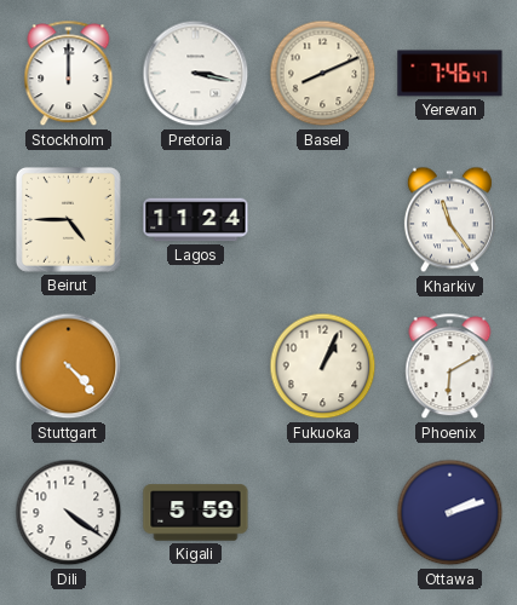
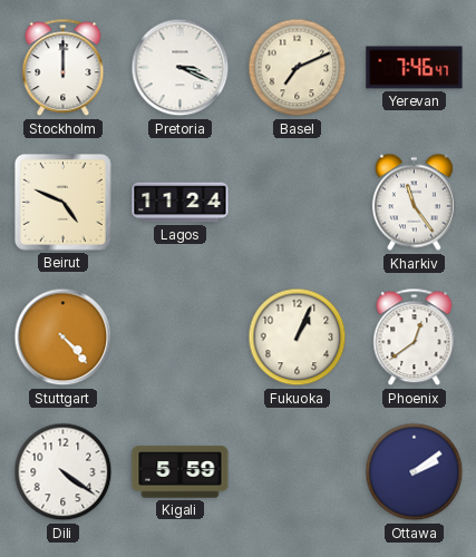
Pretoria: 3:17 -> 3:19
Basel: 8:11 -> 7:11
Beirut: 4:45 -> 4:49
Phoenix: 6:10 -> 12:39
Ottawa: 2:12 -> 2:09
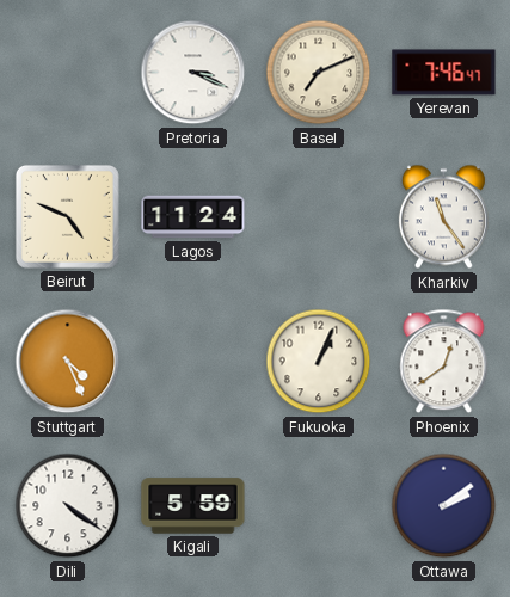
Stockholm: 12:00 -> none
Stuttgart: 4:23 -> 4:26
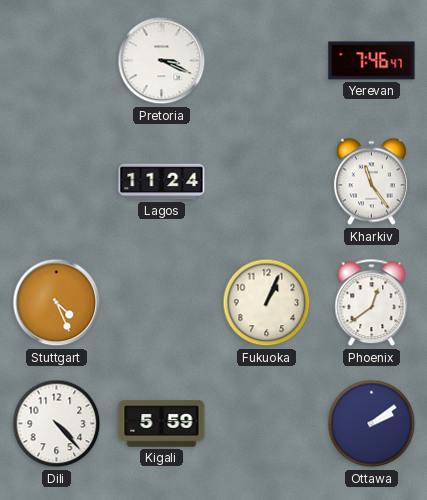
Basel: 7:11 -> none
Beirut: 4:49 -> none
Dili: 4:21 -> 4:23
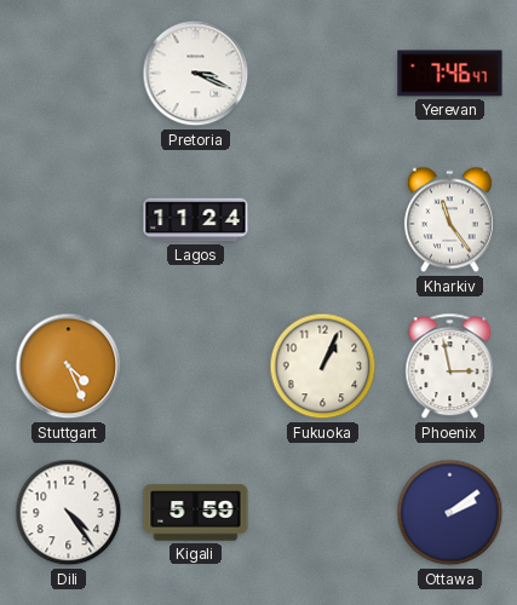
Phoenix: 12:39 -> 2:58
Dili: 4:23 -> 4:24
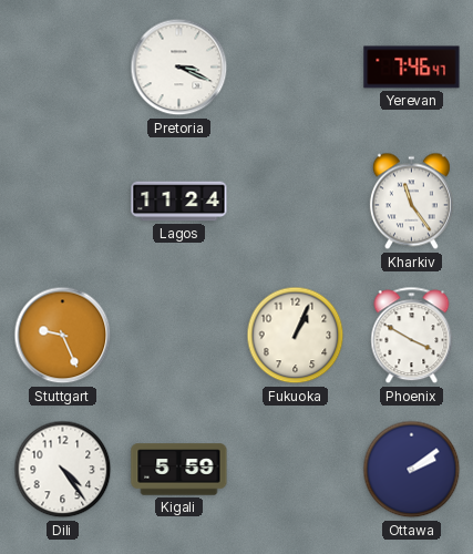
Stuttgart: 4:26 -> 9:26
Phoenix: 2:58 -> 3:50
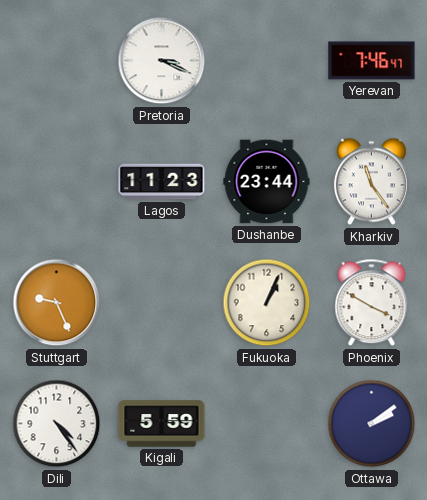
Lagos: 11:24 -> 11:23
Dushanbe: none -> 23:44
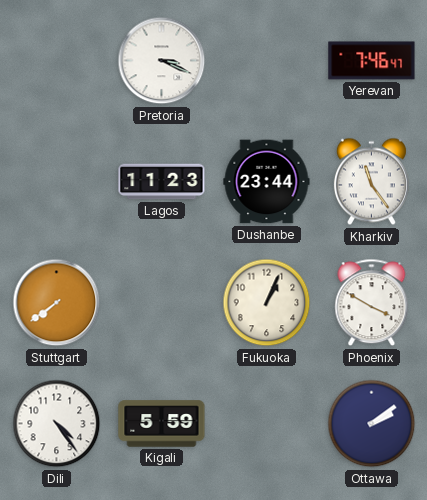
Stuttgart: 9:26 -> 7:39
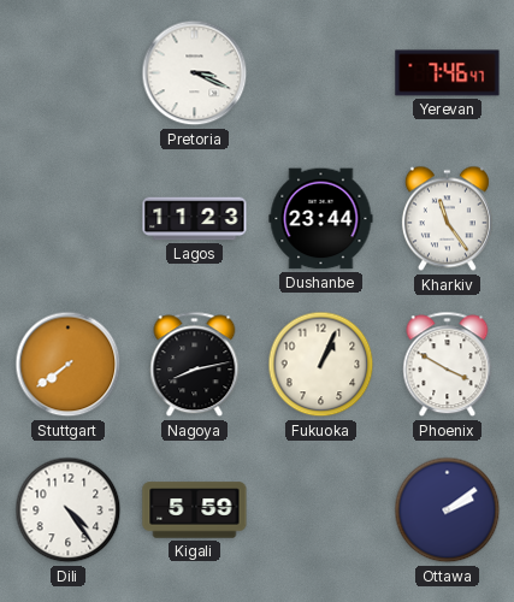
Nagoya: none -> 8:13
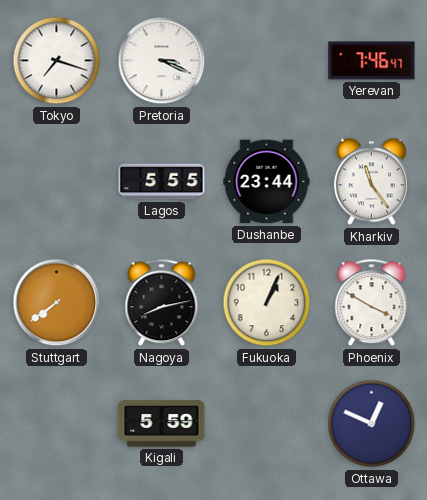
Tokyo: none -> 7:18
Lagos: 11:23 -> 5:55
Dili: 4:24 -> none
Ottawa: 2:09 -> 12:49
